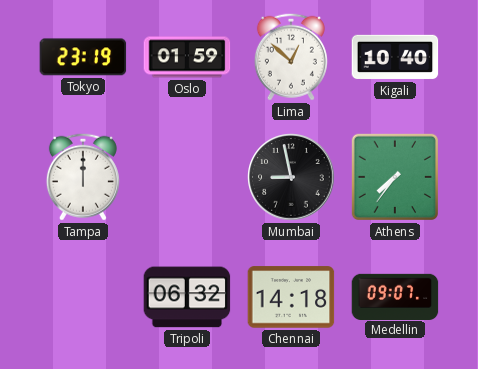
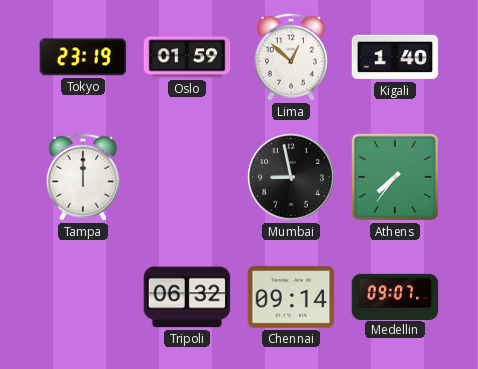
Kigali: 10:40 -> 1:40
Chennai: 14:18 -> 09:14
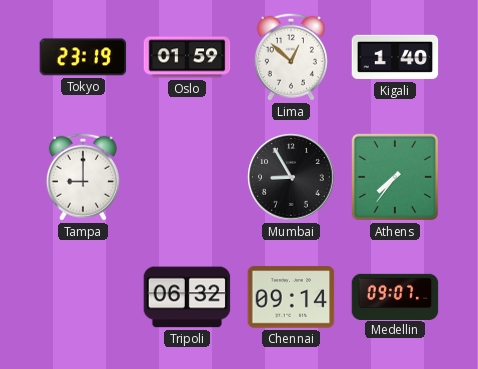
Tampa: 12:00 -> 9:00
Mumbai: 8:58 -> 8:55
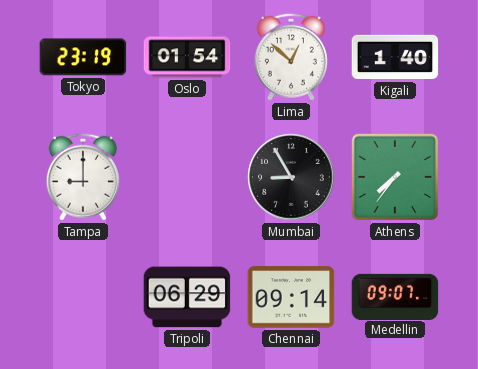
Oslo: 01:59 -> 01:54
Tripoli: 06:32 -> 06:29
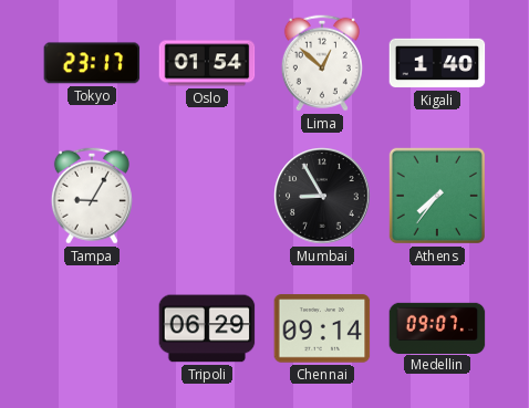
Tokyo: 23:19 -> 23:17
Tampa: 9:00 -> 9:05
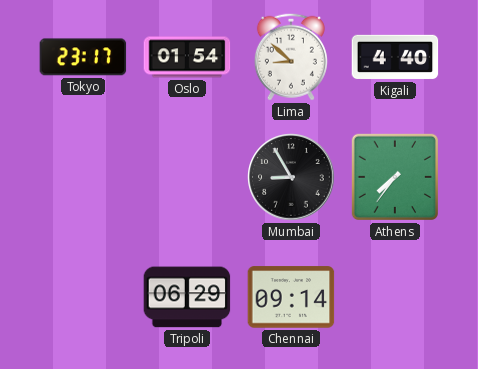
Lima: 12:52 -> 8:52
Kigali: 1:40 -> 4:40
Tampa: 9:05 -> none
Medellin: 09:07 -> none
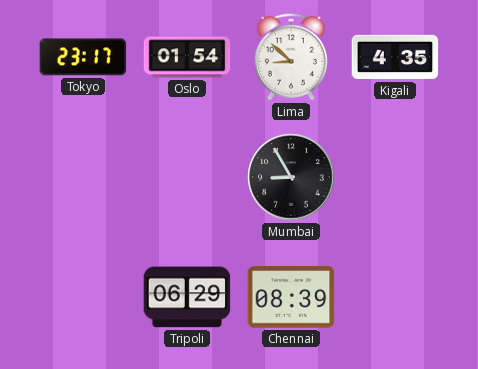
Kigali: 4:40 -> 4:35
Athens: 7:36 -> none
Chennai: 09:14 -> 08:39
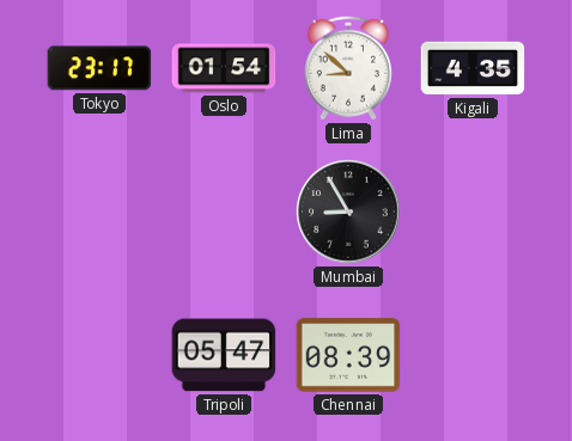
Tripoli: 06:29 -> 05:47
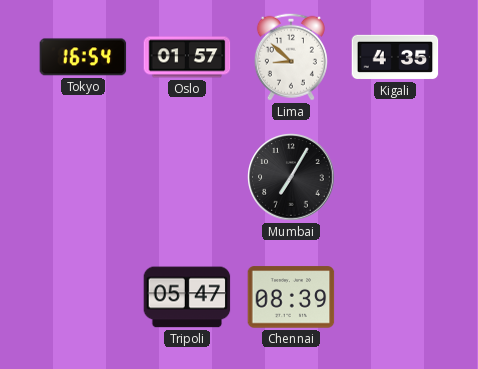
Tokyo: 23:17 -> 16:54
Oslo: 01:54 -> 01:57
Mumbai: 8:55 -> 7:05
